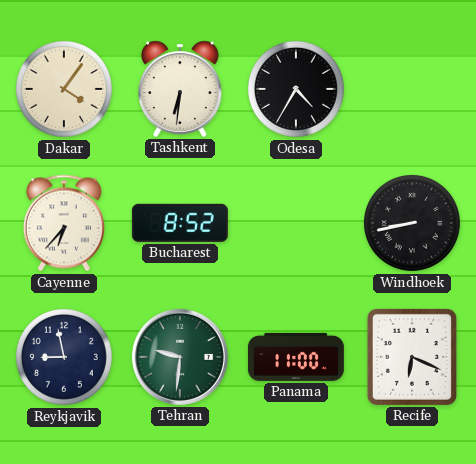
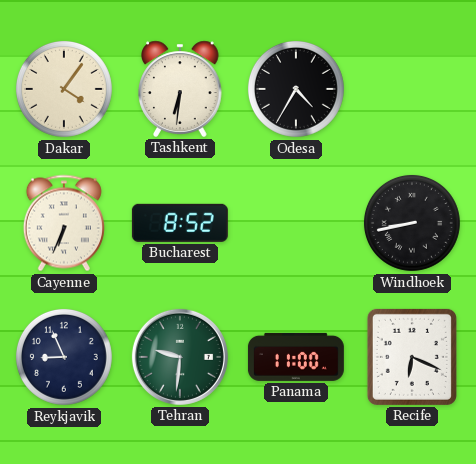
Cayenne: 6:37 -> 6:34
Reykjavik: 8:58 -> 8:56
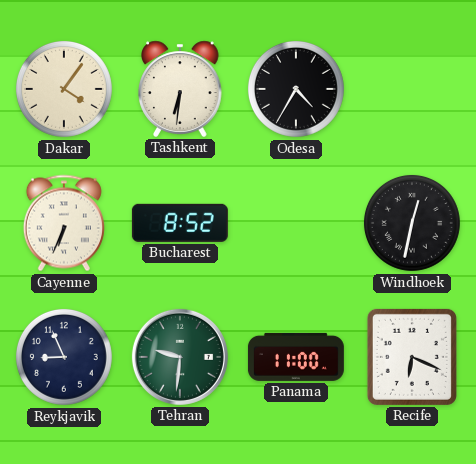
Windhoek: 8:43 -> 12:32
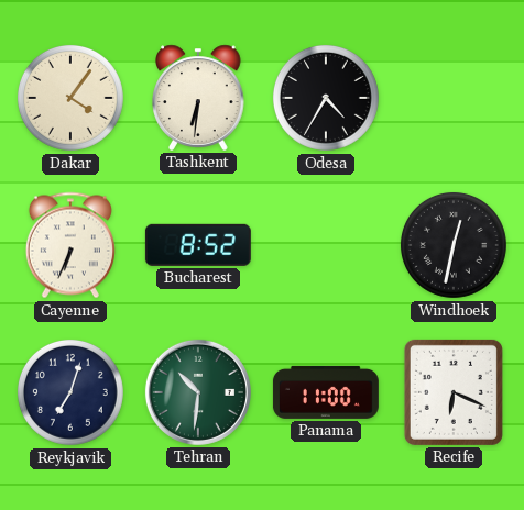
Reykjavik: 8:56 -> 7:03
Tehran: 9:31 -> 10:31
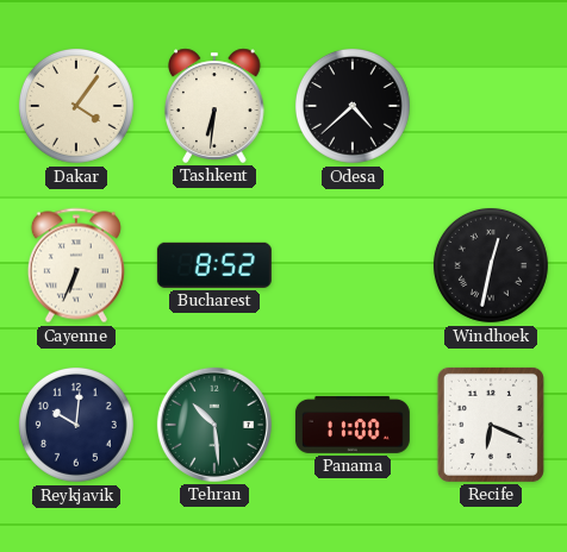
Odesa: 4:35 -> 4:38
Reykjavik: 7:03 -> 10:01
Tehran: 10:31 -> 10:29
